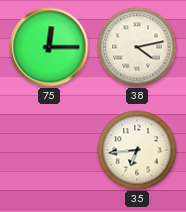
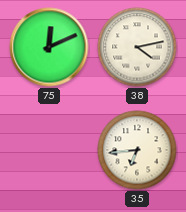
75: 12:15 -> 12:11
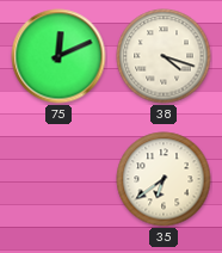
38: 4:13 -> 4:18
35: 6:44 -> 6:39
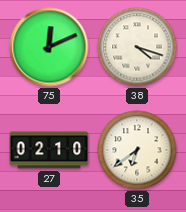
27: none -> 02:10
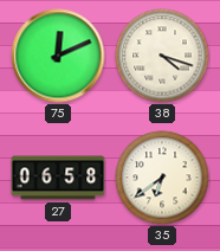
27: 02:10 -> 06:58
